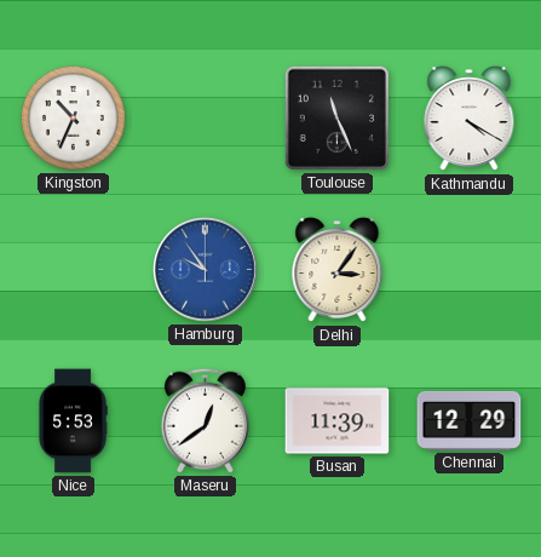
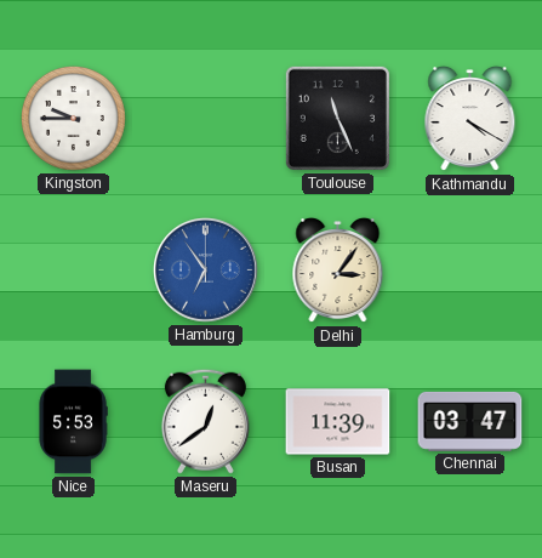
Kingston: 10:34 -> 9:45
Hamburg: 9:54 -> 6:54
Chennai: 12:29 -> 03:47
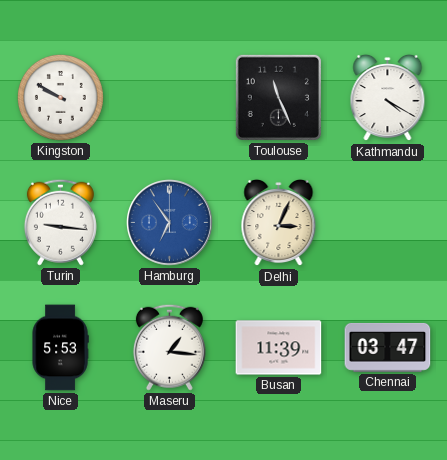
Kingston: 9:45 -> 9:50
Turin: none -> 9:16
Delhi: 3:06 -> 3:04
Maseru: 12:39 -> 1:16
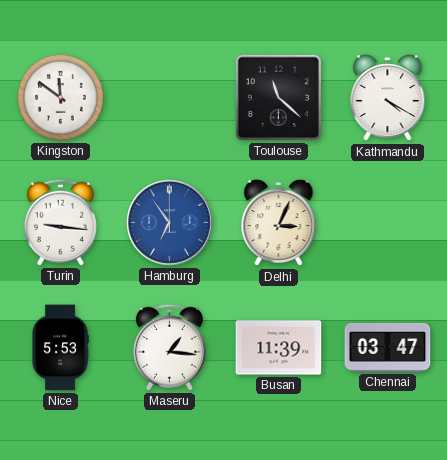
Kingston: 9:50 -> 11:51
Toulouse: 11:26 -> 11:22
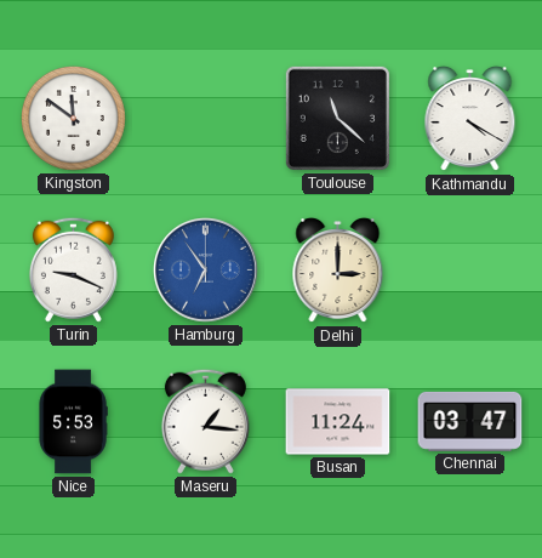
Turin: 9:16 -> 9:19
Delhi: 3:04 -> 3:00
Busan: 11:39 -> 11:24
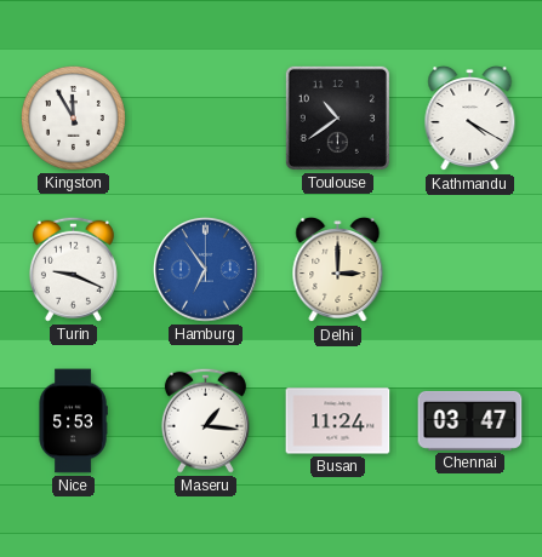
Kingston: 11:51 -> 11:55
Toulouse: 11:22 -> 10:39
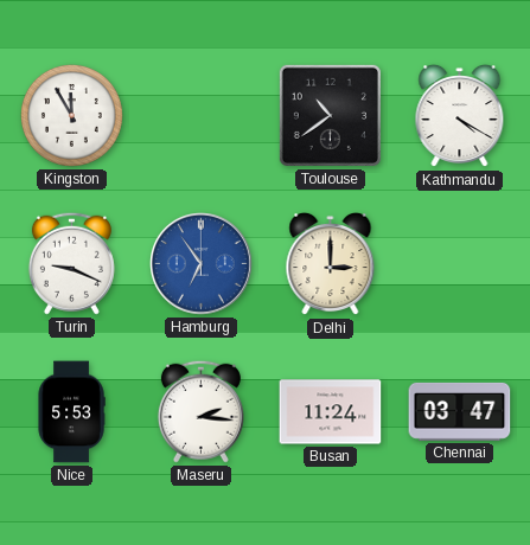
Maseru: 1:16 -> 2:16
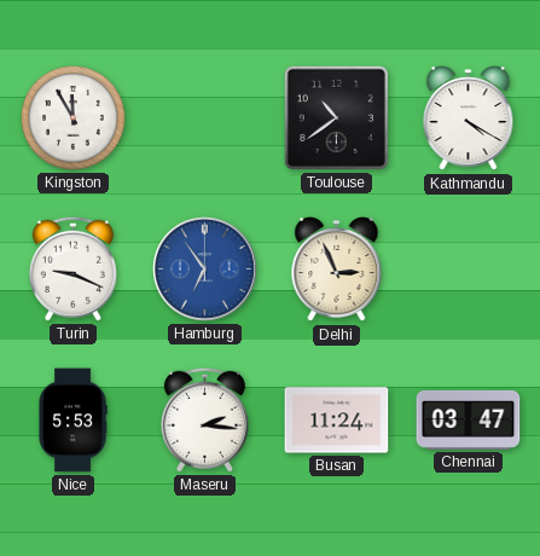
Delhi: 3:00 -> 2:56
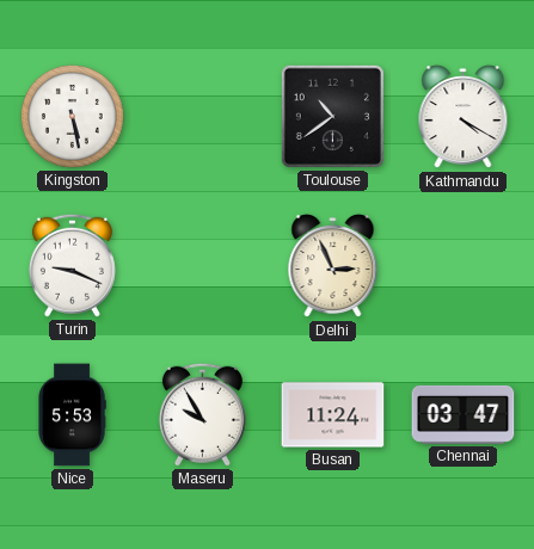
Kingston: 11:55 -> 5:28
Hamburg: 6:54 -> none
Maseru: 2:16 -> 9:55
